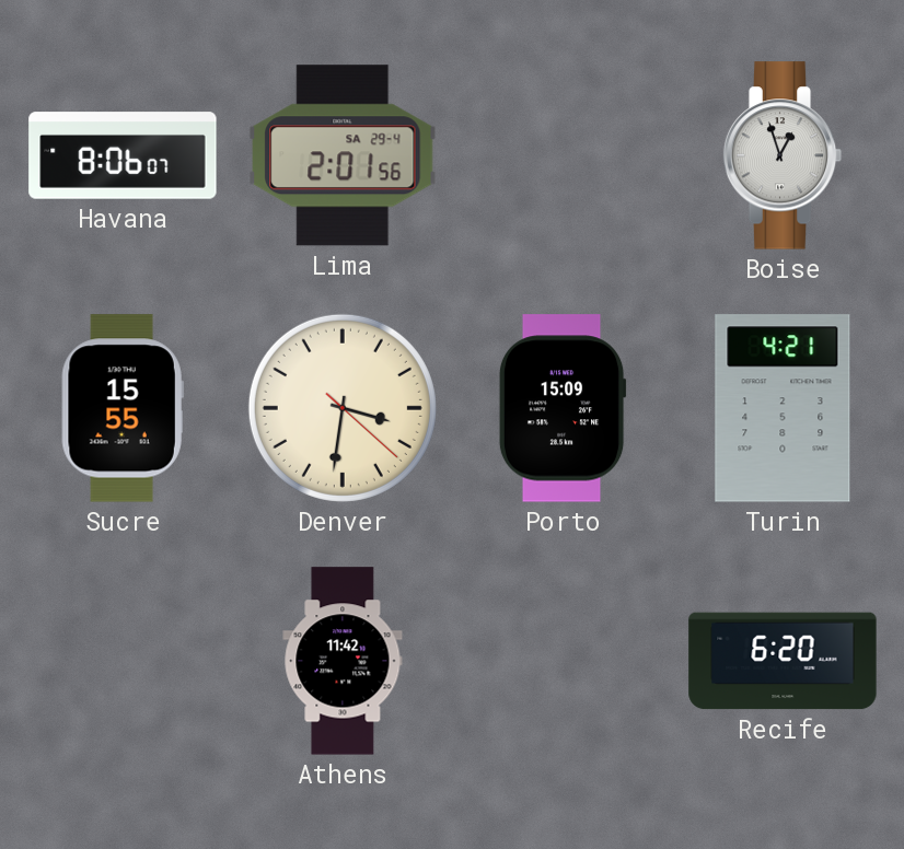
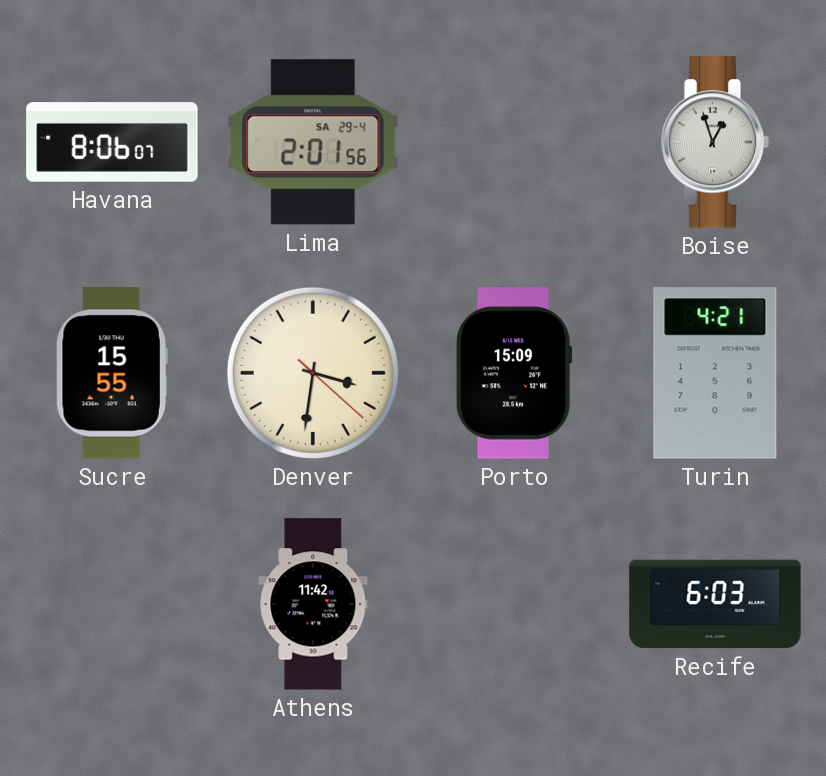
Recife: 6:20 -> 6:03
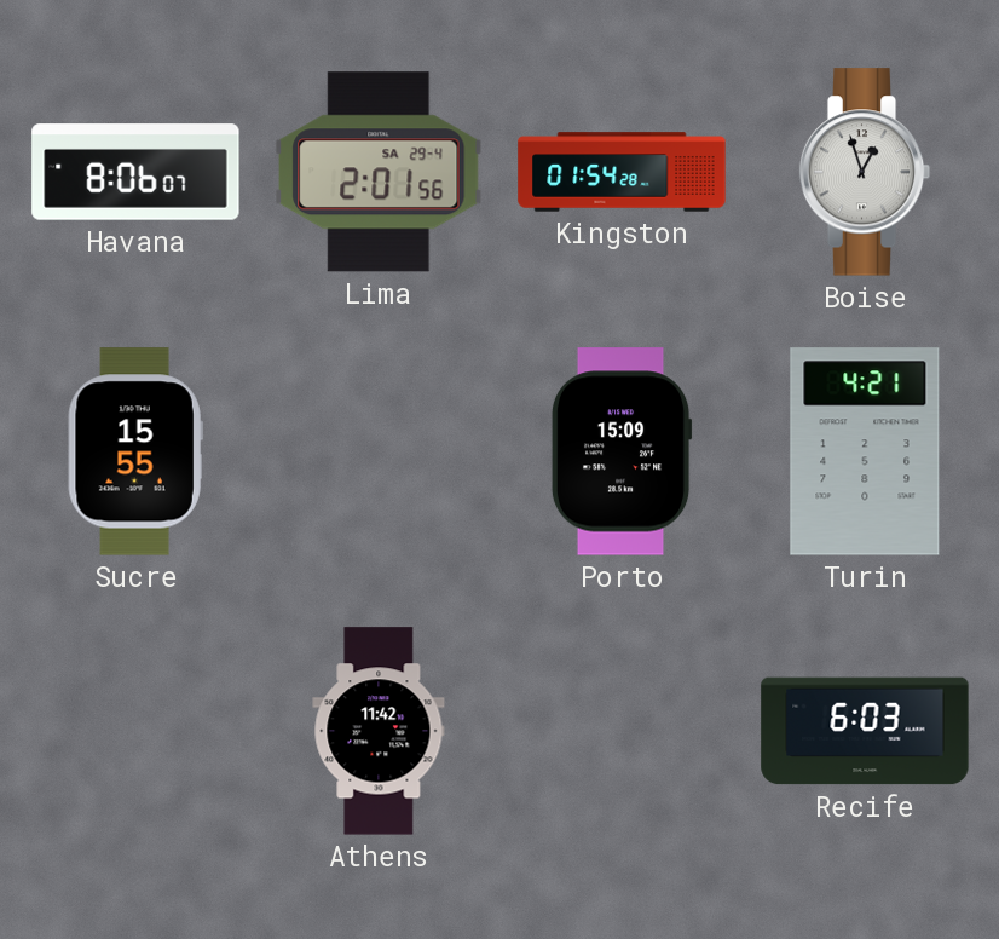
Kingston: none -> 01:54
Denver: 3:31 -> none
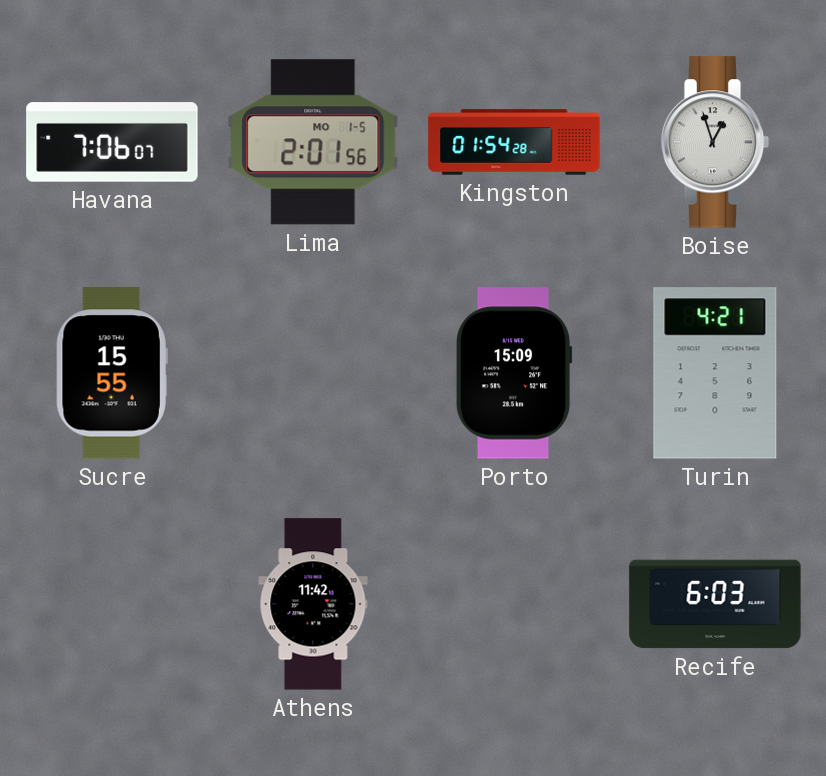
Havana: 8:06 -> 7:06
Lima date: SA 29-4 -> MO 1-5
